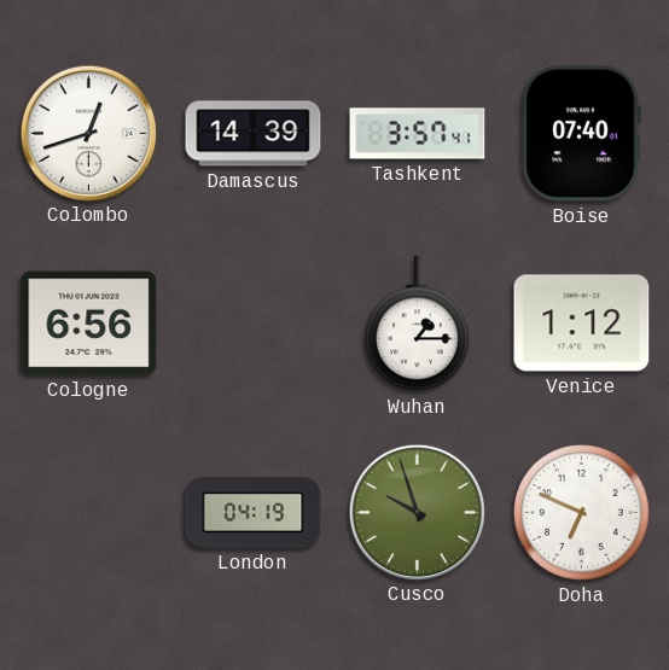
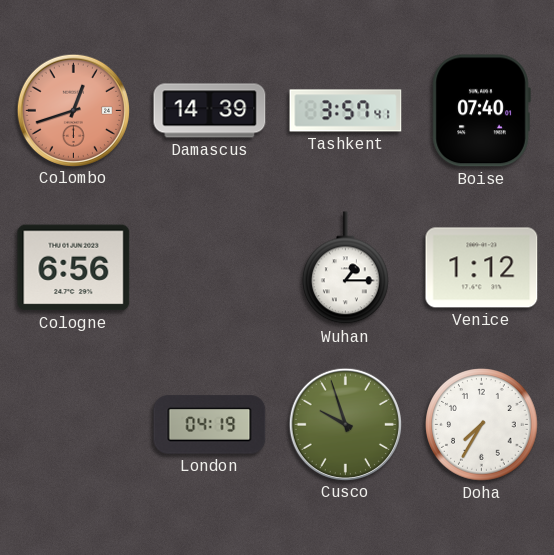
Colombo dial: white -> salmon
Doha: 6:49 -> 7:35
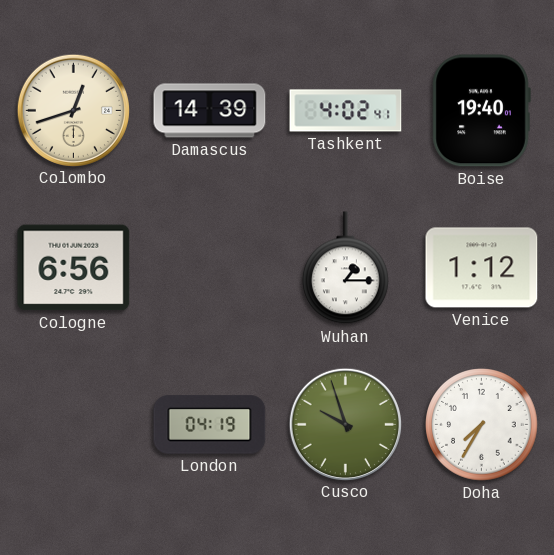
Colombo dial: salmon -> cream
Tashkent: 3:57 -> 4:02
Boise: 07:40 -> 19:40
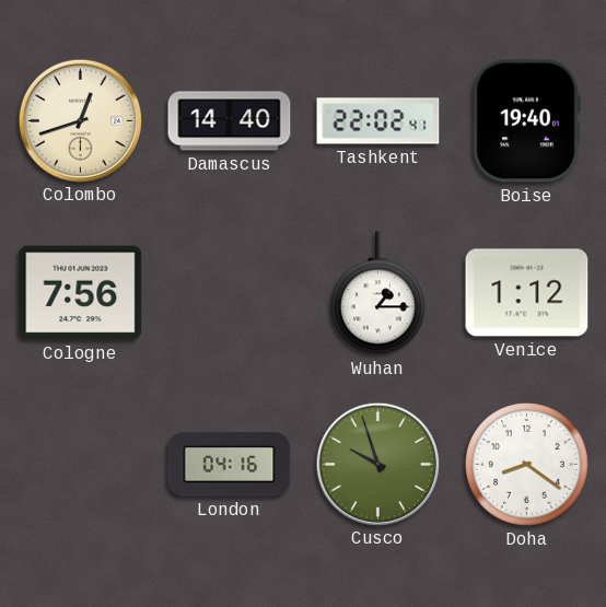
Damascus: 14:39 -> 14:40
Tashkent: 4:02 -> 22:02
Cologne: 6:56 -> 7:56
London: 04:19 -> 04:16
Doha: 7:35 -> 8:21
